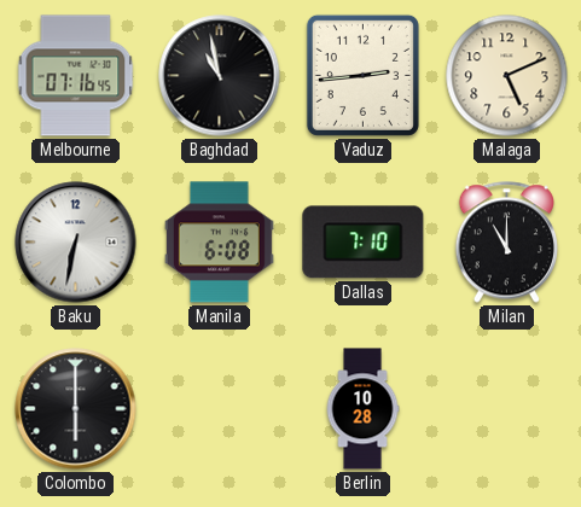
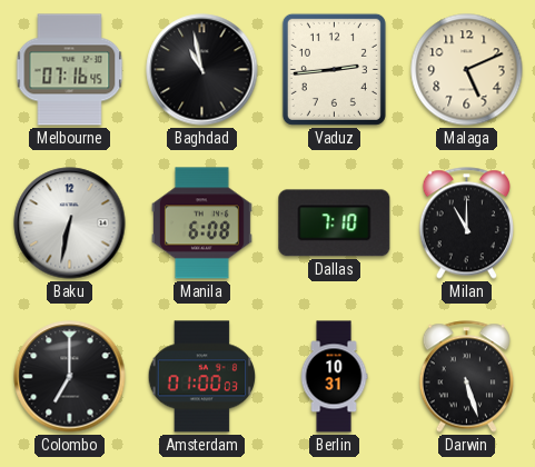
Colombo: 6:00 -> 7:00
Amsterdam: none -> 01:00
Berlin: 10:28 -> 10:31
Darwin: none -> 5:27
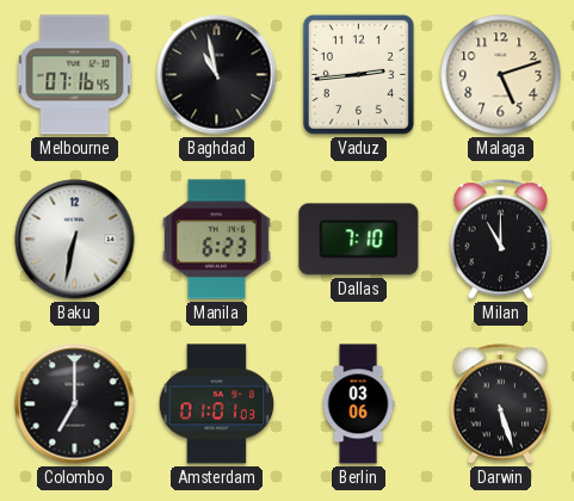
Malaga: 5:11 -> 5:12
Manila: 6:08 -> 6:23
Amsterdam: 01:00 -> 01:01
Berlin: 10:31 -> 03:06
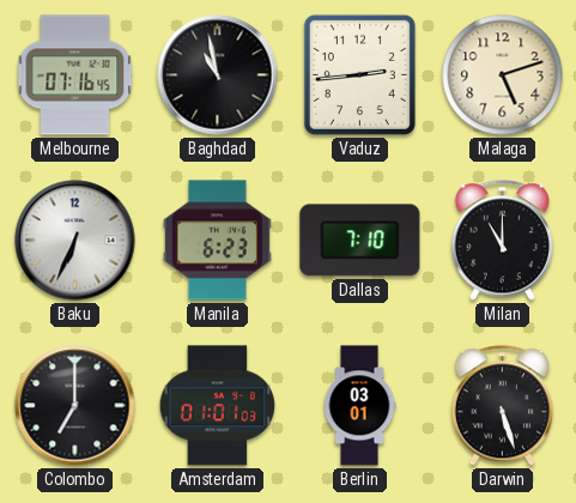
Baku: 6:32 -> 6:34
Berlin: 03:06 -> 03:01
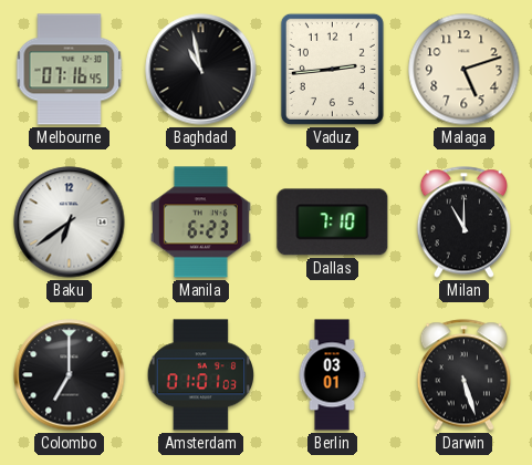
Baku: 6:34 -> 6:39
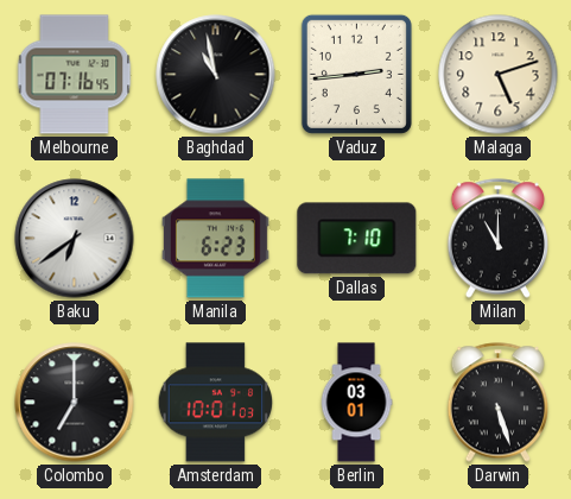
Amsterdam: 01:01 -> 10:01
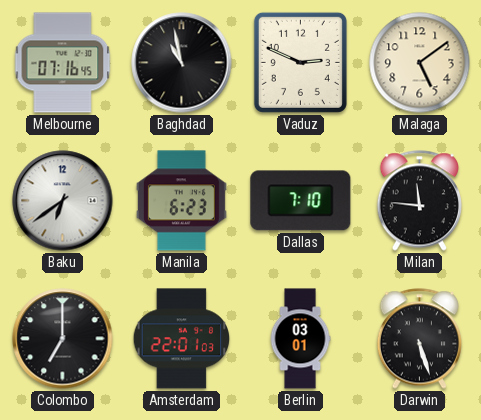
Vaduz: 2:44 -> 2:49
Malaga: 5:12 -> 5:09
Milan: 11:00 -> 11:46
Amsterdam: 10:01 -> 22:01
